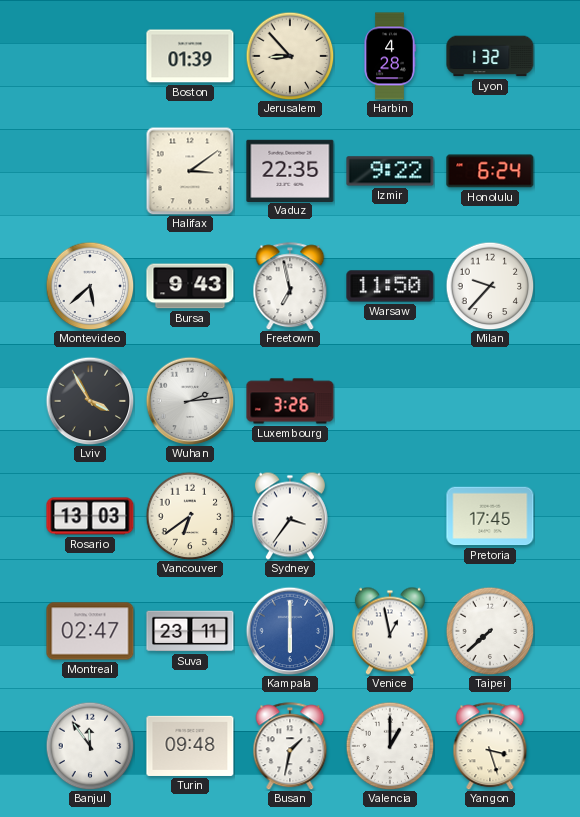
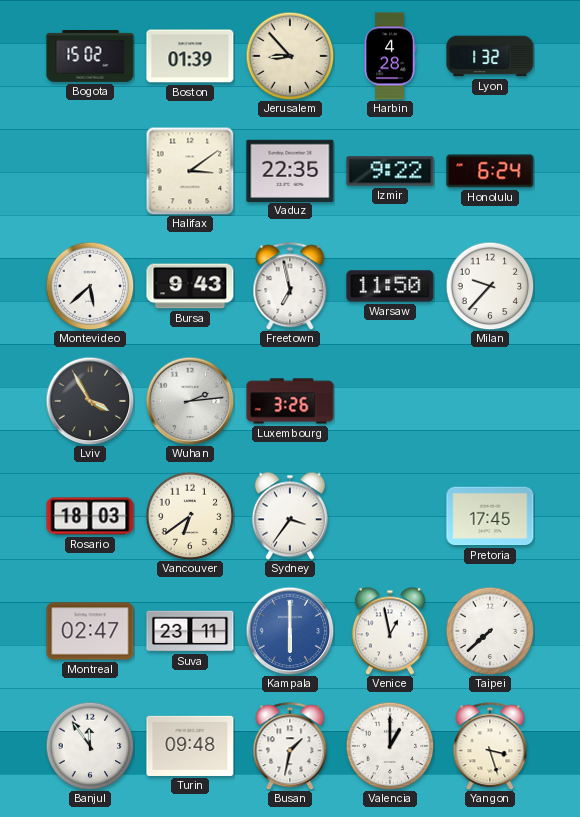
Bogota: none -> 15:02
Rosario: 13:03 -> 18:03
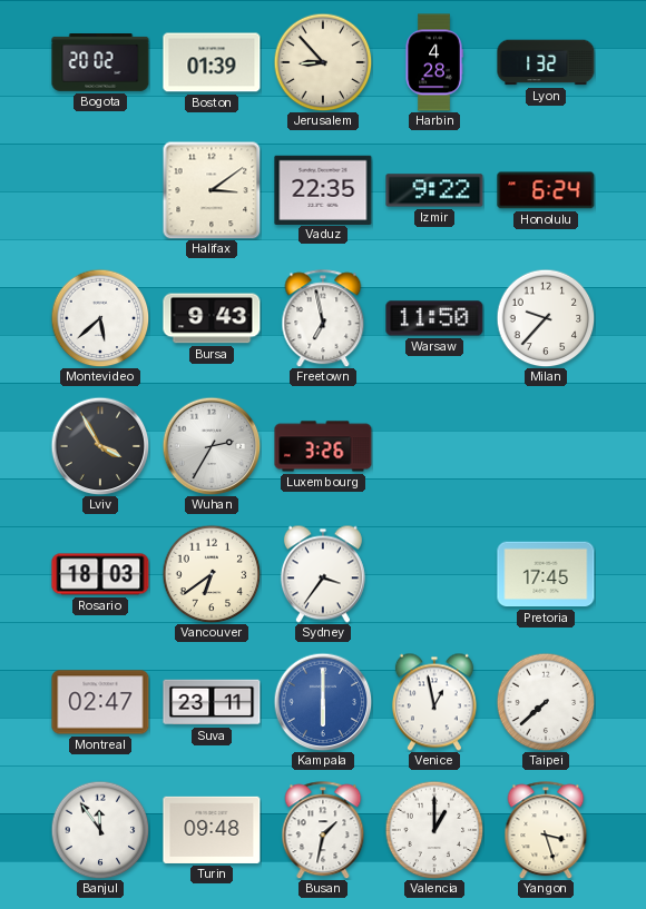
Bogota: 15:02 -> 20:02
Wuhan: 2:14 -> 2:35
